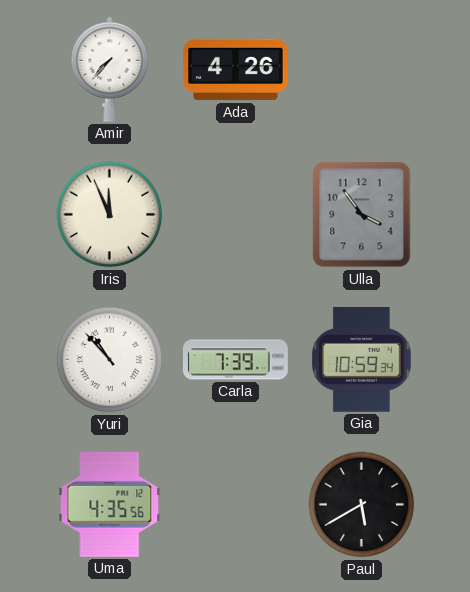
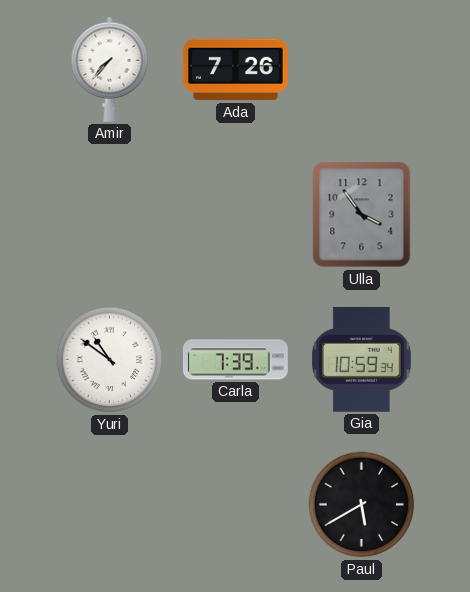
Ada: 4:26 -> 7:26
Iris: 11:56 -> none
Yuri: 10:53 -> 10:51
Uma: 4:35 -> none
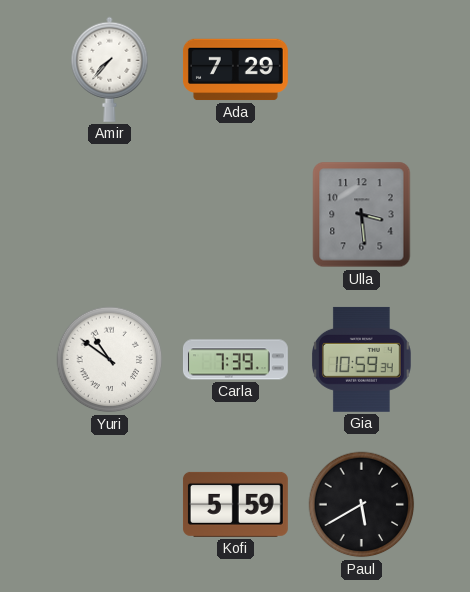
Ada: 7:26 -> 7:29
Ulla: 3:54 -> 3:29
Kofi: none -> 5:59
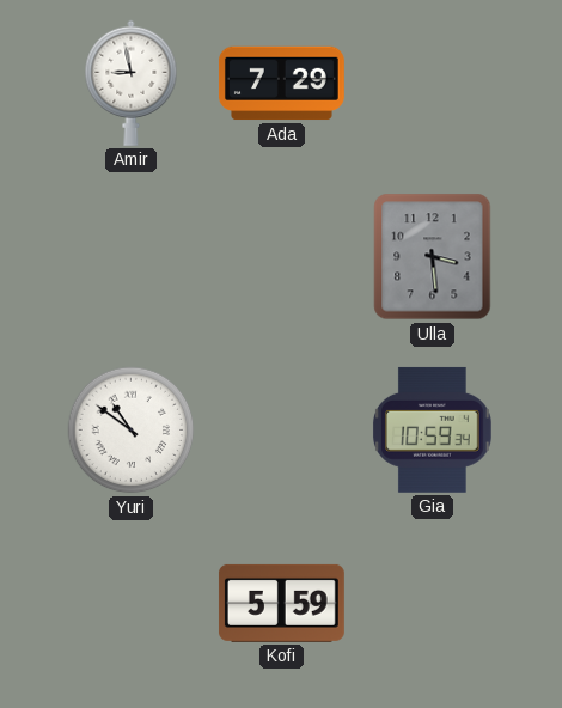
Amir: 7:37 -> 8:58
Carla: 7:39 -> none
Paul: 5:40 -> none
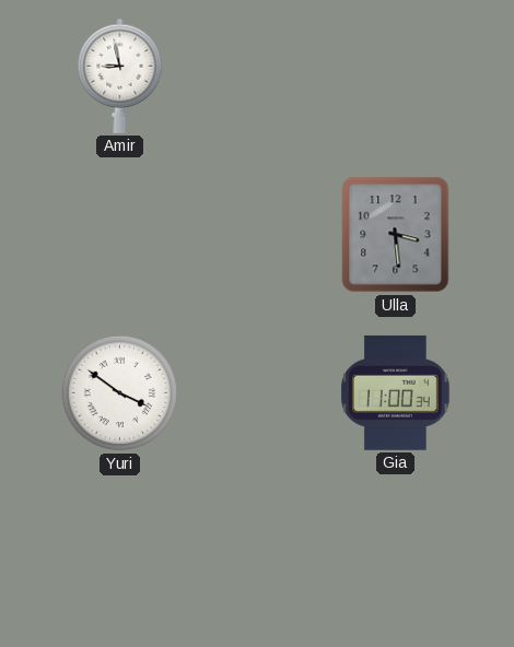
Ada: 7:29 -> none
Yuri: 10:51 -> 3:51
Gia: 10:59 -> 11:00
Kofi: 5:59 -> none
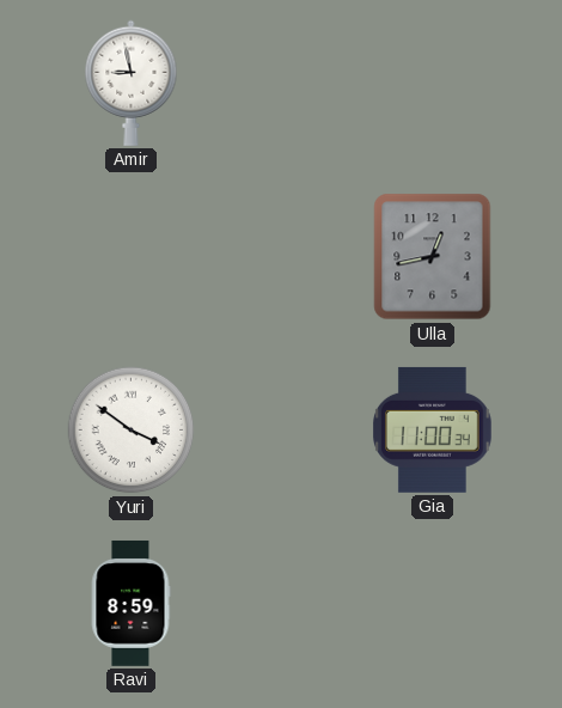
Ulla: 3:29 -> 12:43
Ravi: none -> 8:59
